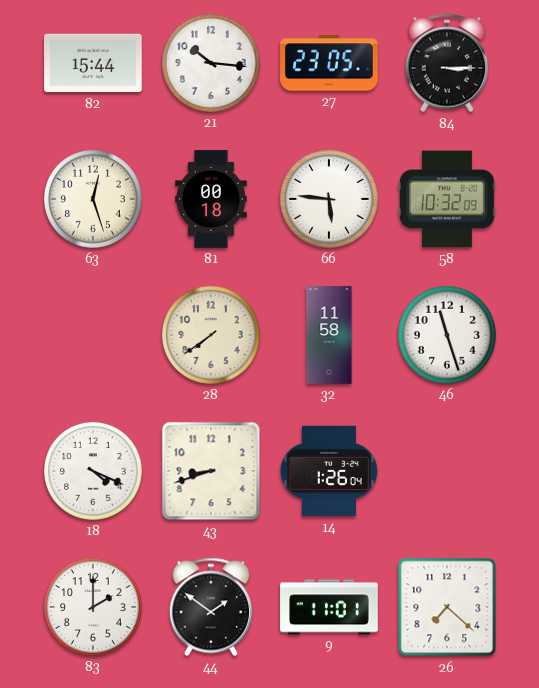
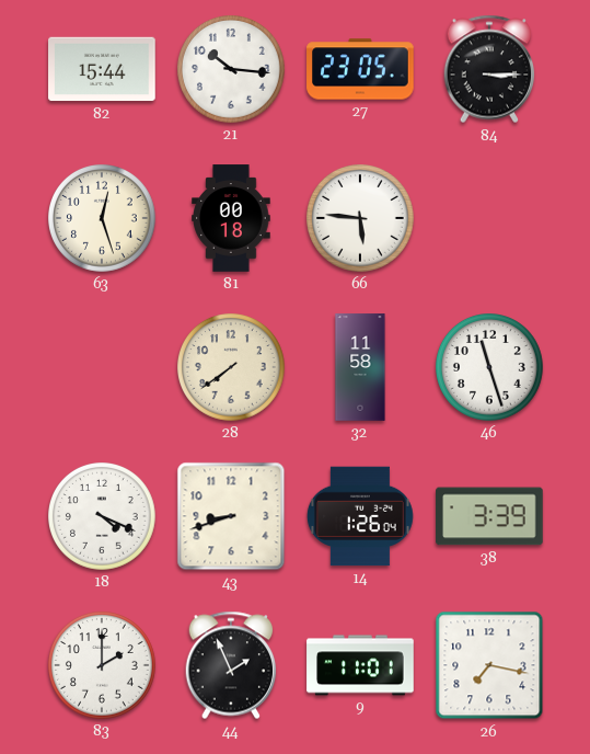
58: 10:32 -> none
38: none -> 3:39
44: 1:51 -> 1:56
26: 7:22 -> 7:17
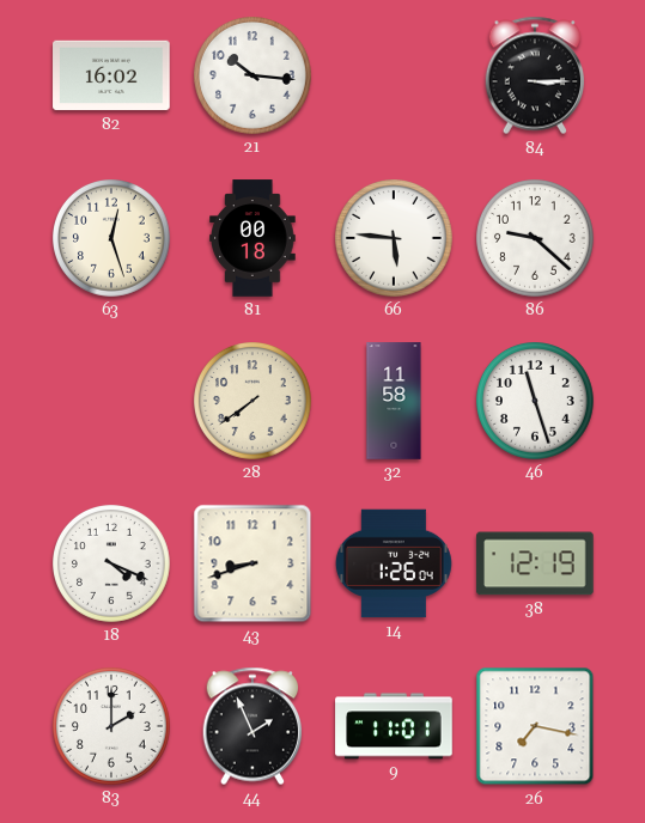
82: 15:44 -> 16:02
27: 23:05 -> none
86: none -> 9:22
38: 3:39 -> 12:19
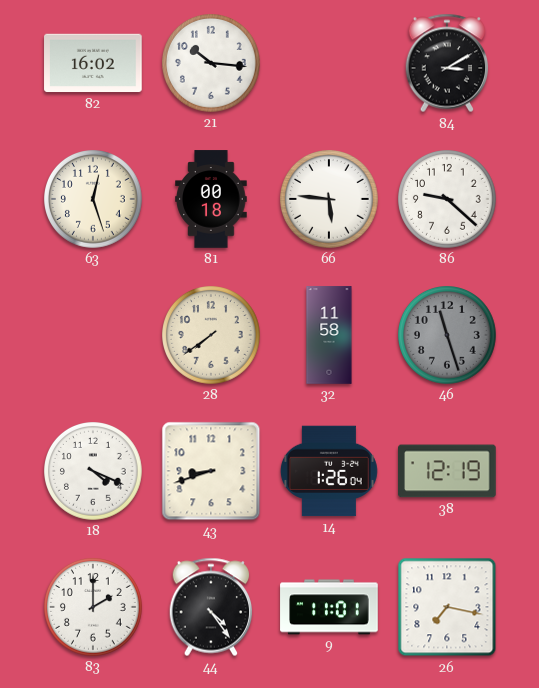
84: 3:15 -> 3:10
46 dial: white -> grey
44: 1:56 -> 4:24
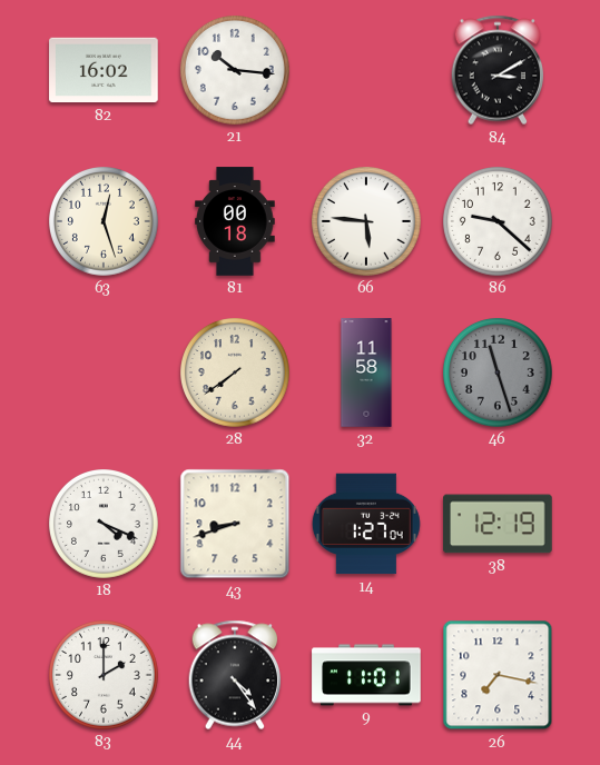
14: 1:26 -> 1:27
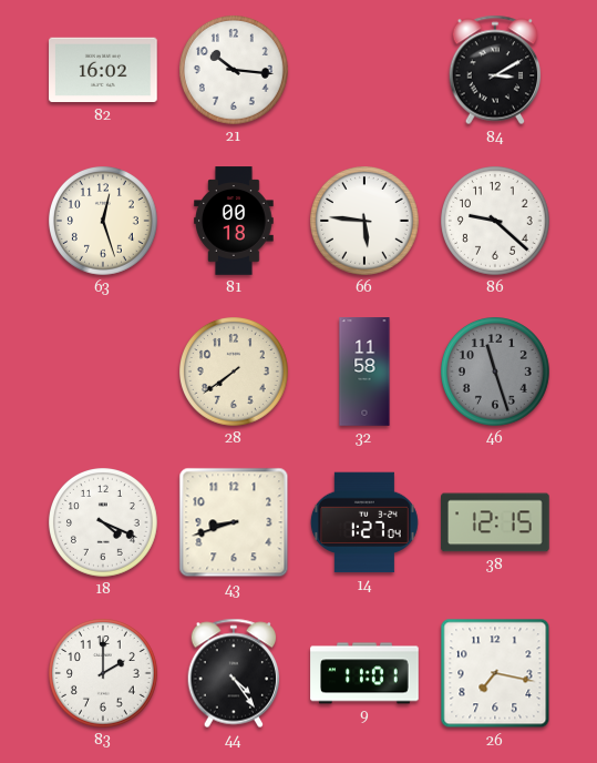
38: 12:19 -> 12:15
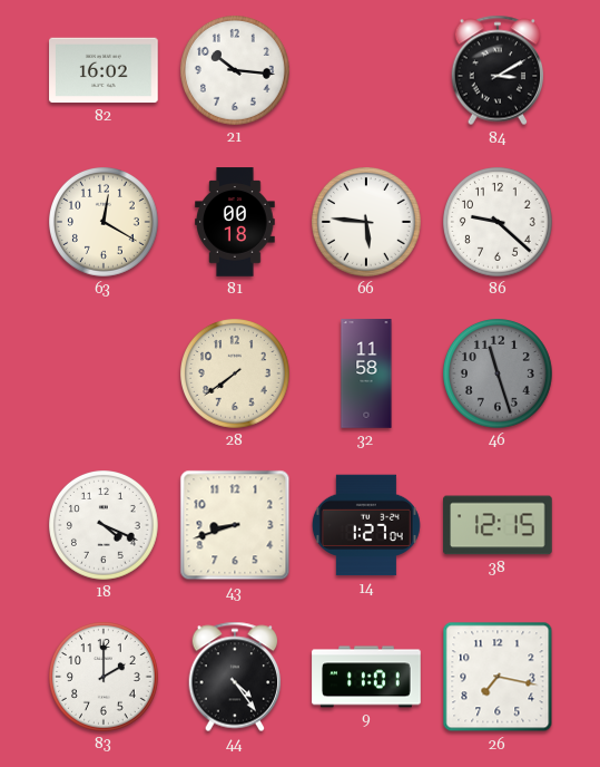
63: 12:27 -> 12:20
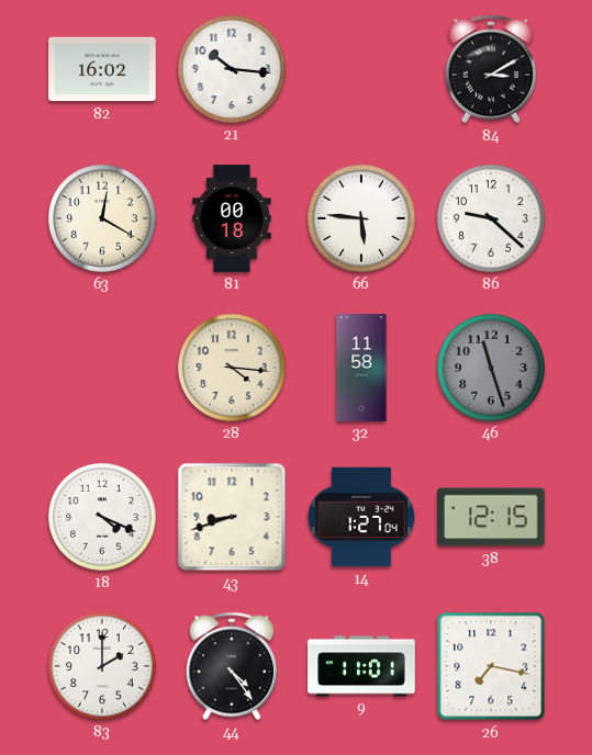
28: 7:39 -> 4:16
